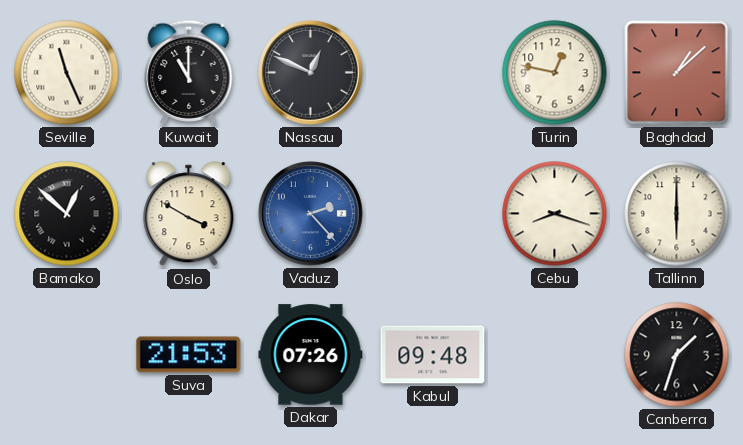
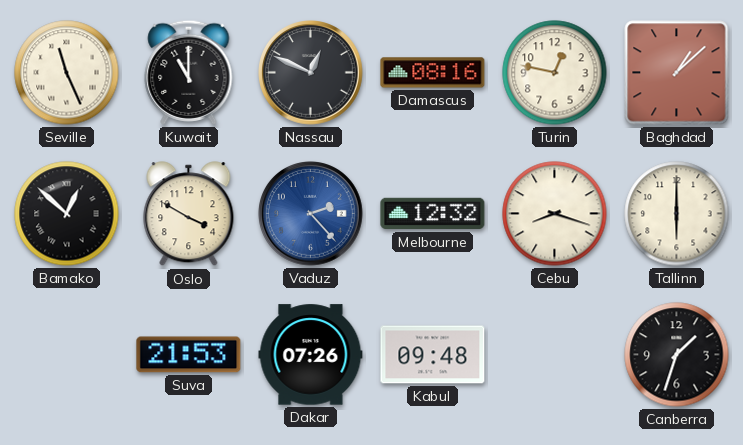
Damascus: none -> 08:16
Melbourne: none -> 12:32
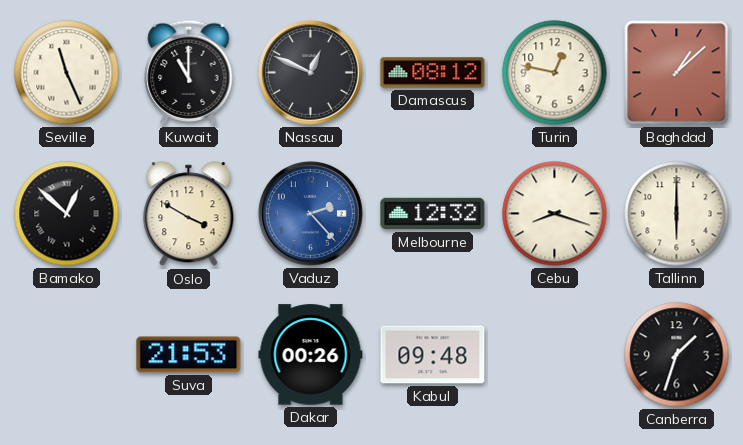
Damascus: 08:16 -> 08:12
Dakar: 07:26 -> 00:26
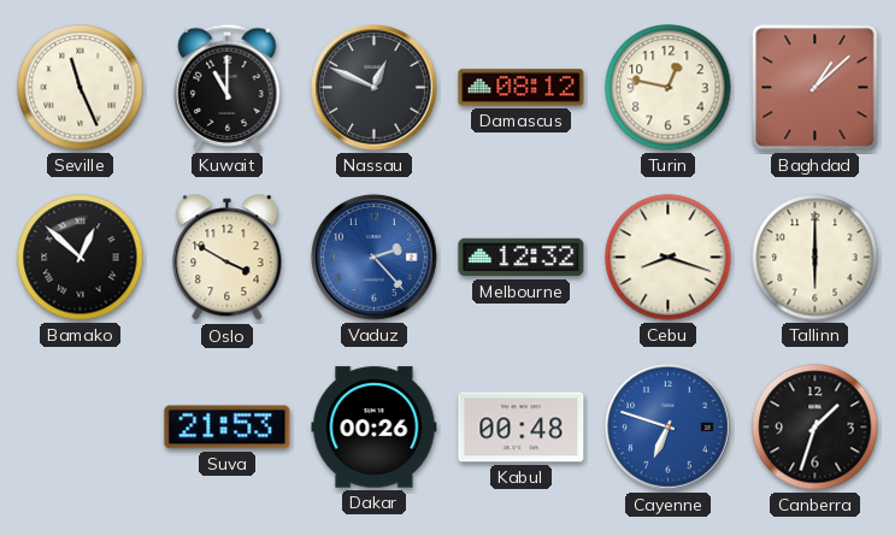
Kabul: 09:48 -> 00:48
Cayenne: none -> 6:48
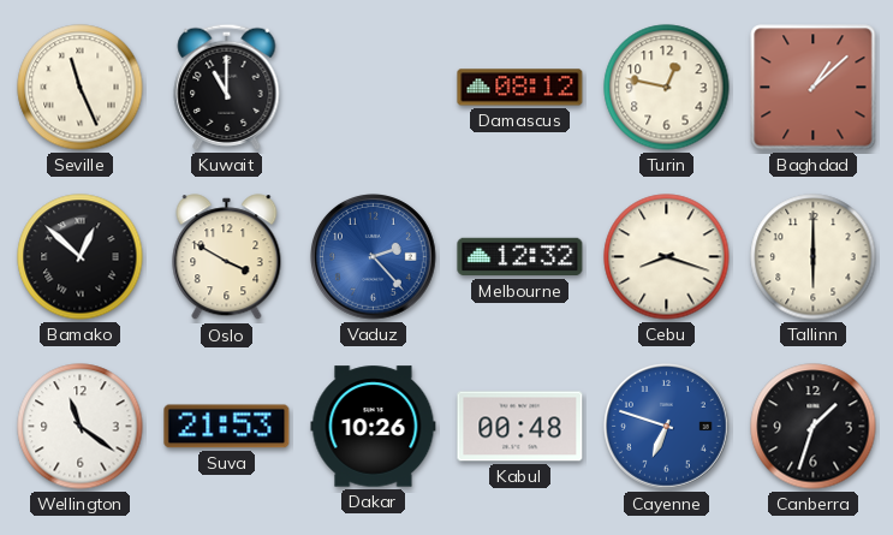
Nassau: 12:49 -> none
Wellington: none -> 11:21
Dakar: 00:26 -> 10:26
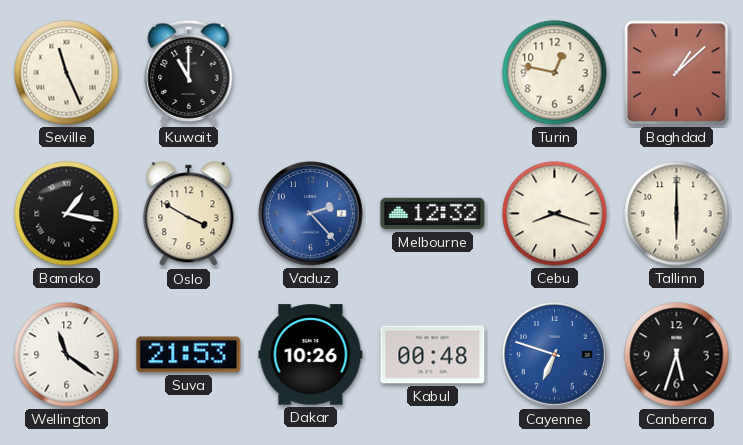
Damascus: 08:12 -> none
Bamako: 12:52 -> 1:17
Canberra: 1:33 -> 5:33
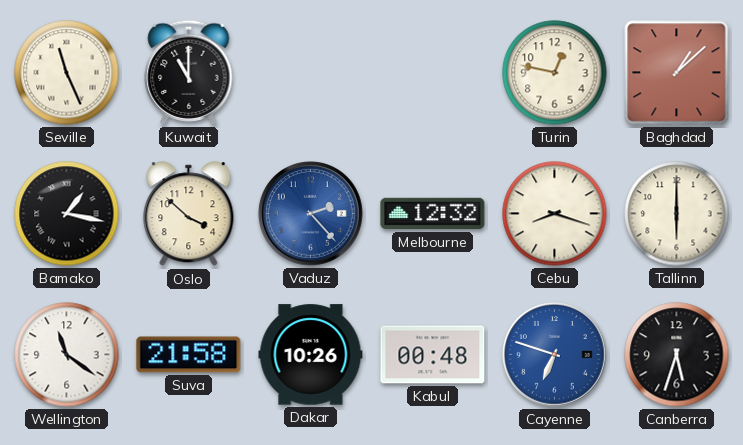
Oslo: 3:50 -> 3:52
Suva: 21:53 -> 21:58
